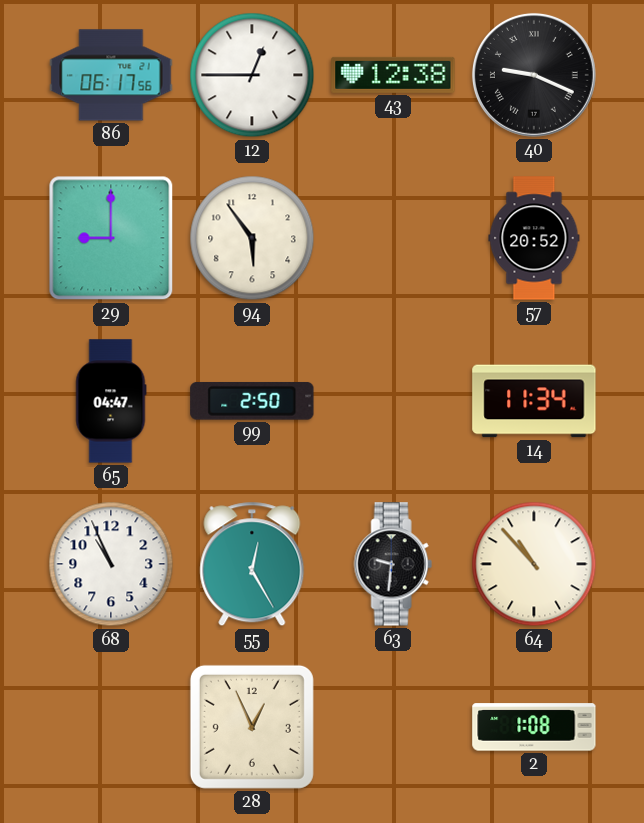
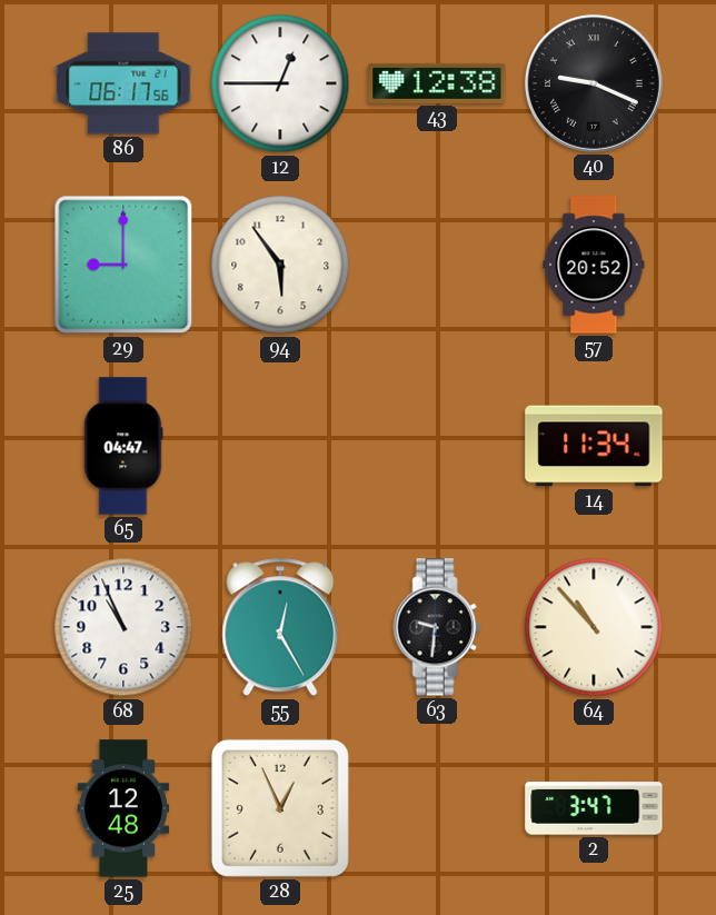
99: 2:50 -> none
25: none -> 12:48
2: 1:08 -> 3:47
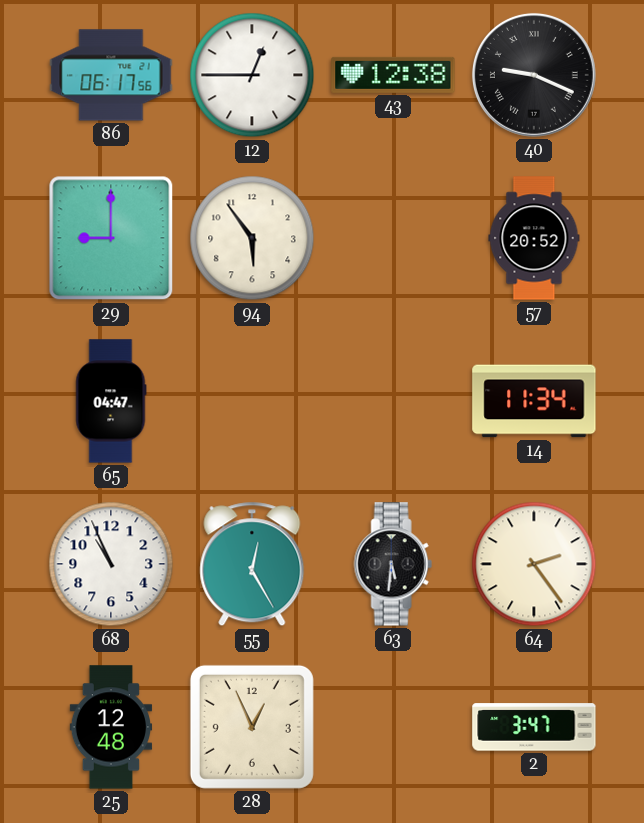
63: 9:31 -> 5:31
64: 10:53 -> 2:24
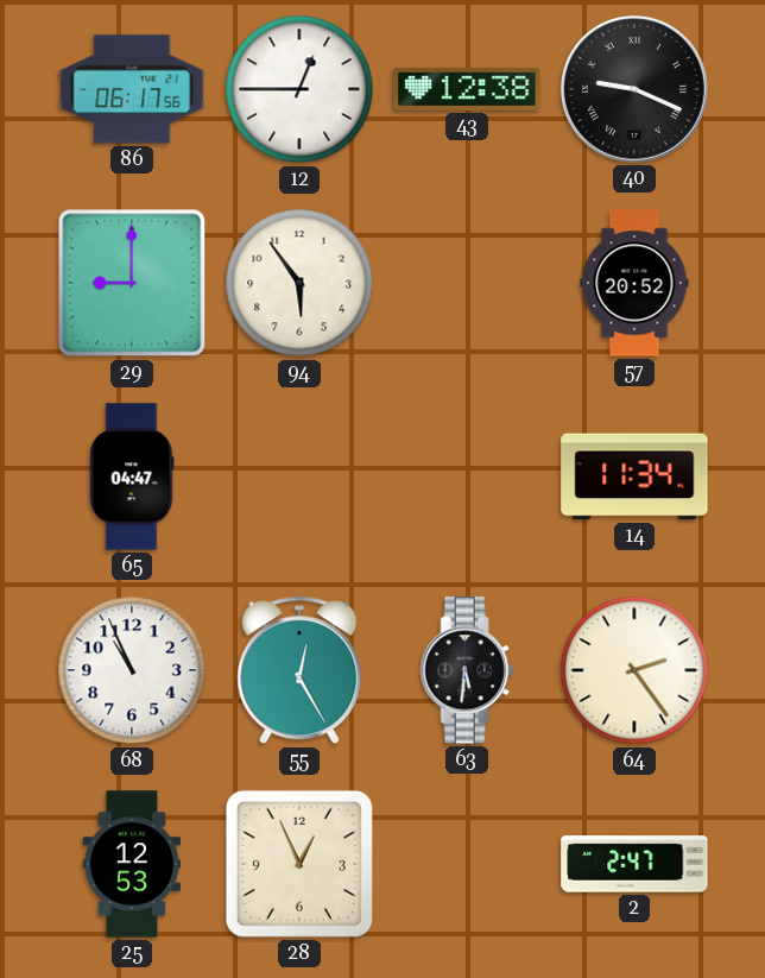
25: 12:48 -> 12:53
2: 3:47 -> 2:47
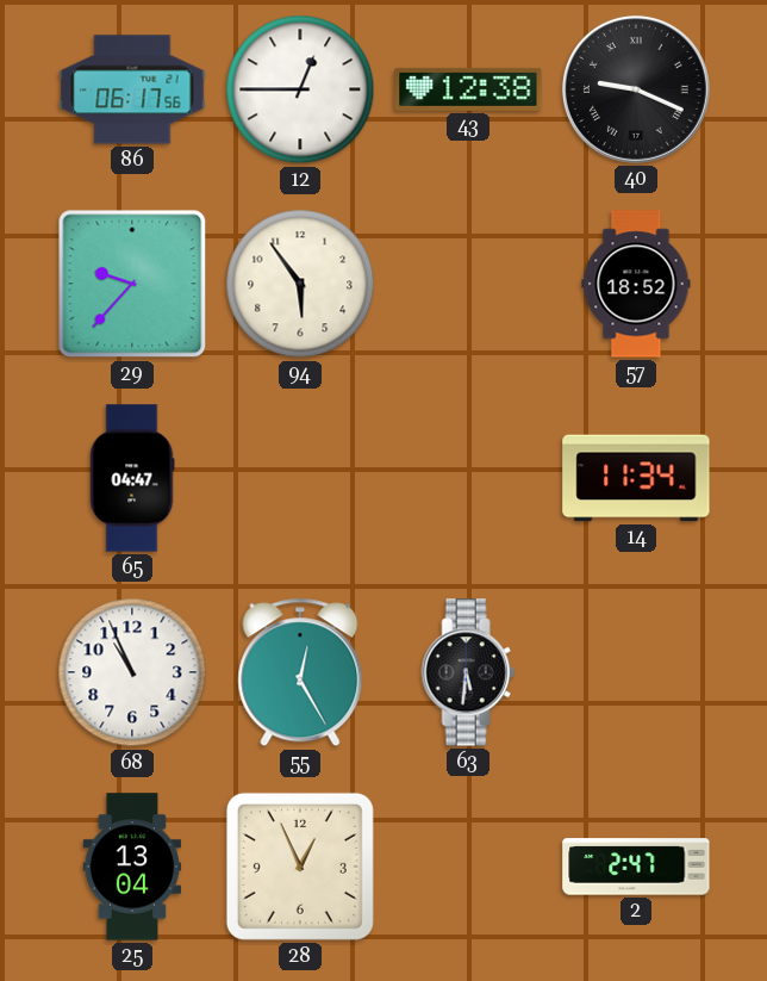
29: 9:00 -> 9:37
57: 20:52 -> 18:52
64: 2:24 -> none
25: 12:53 -> 13:04
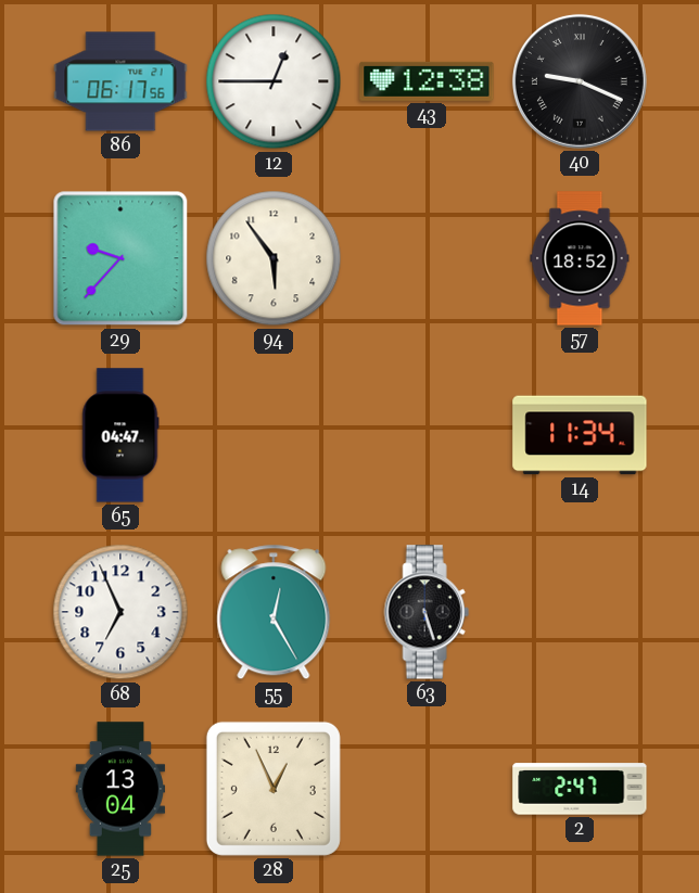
68: 10:56 -> 6:56
63: 5:31 -> 5:27
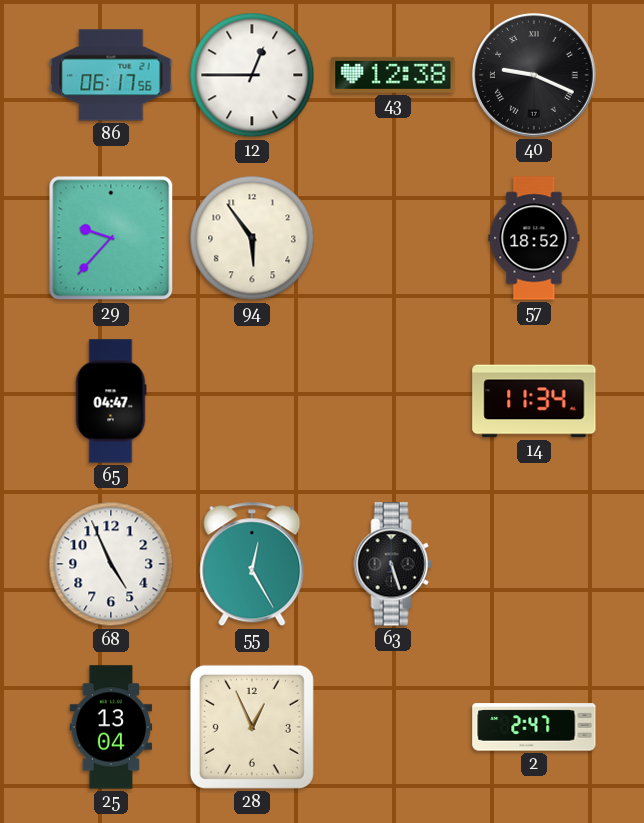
68: 6:56 -> 4:56
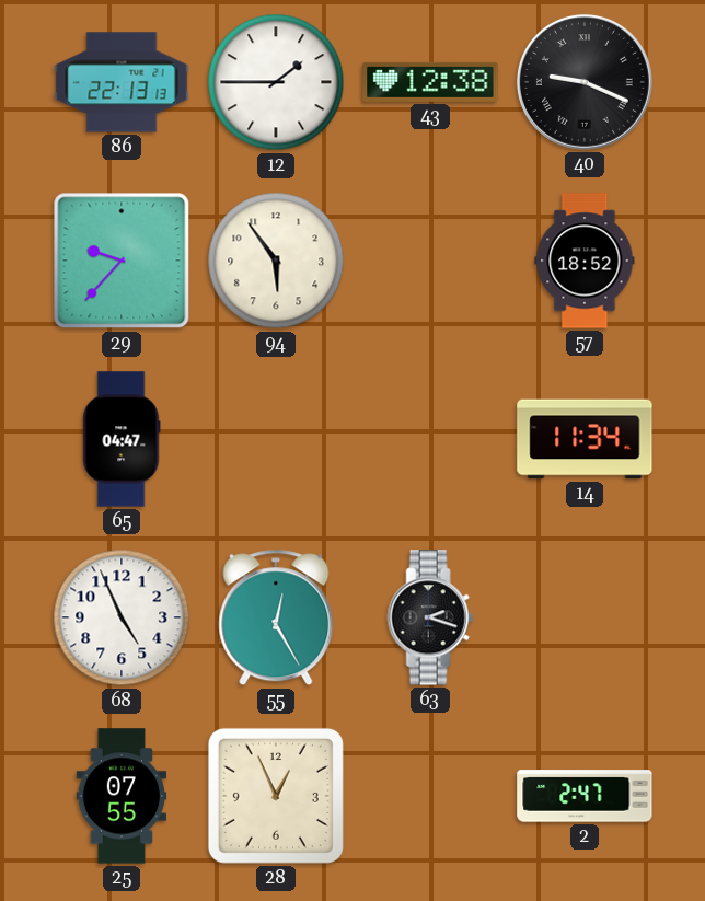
86: 06:17 -> 22:13
12: 12:45 -> 1:45
63: 5:27 -> 2:18
25: 13:04 -> 07:55
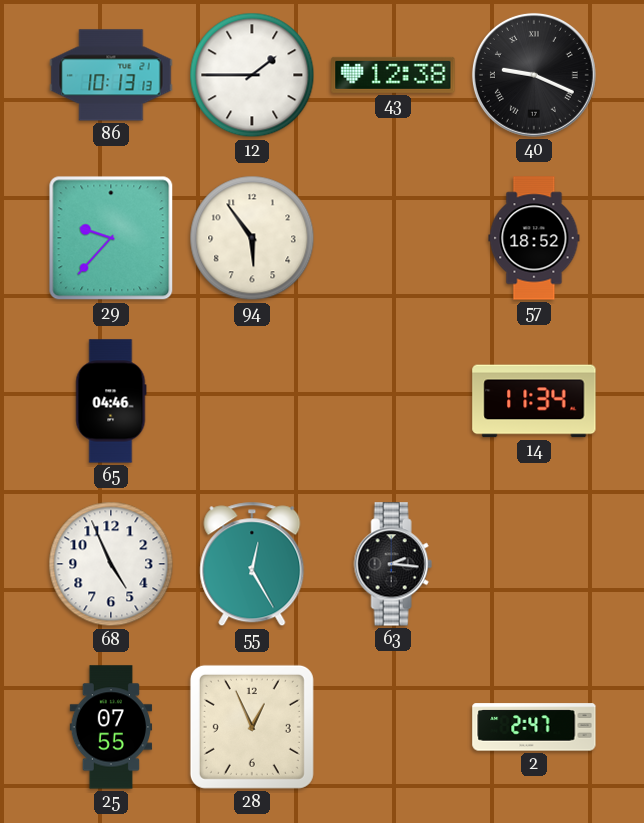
86: 22:13 -> 10:13
65: 04:47 -> 04:46
63: 2:18 -> 2:16
